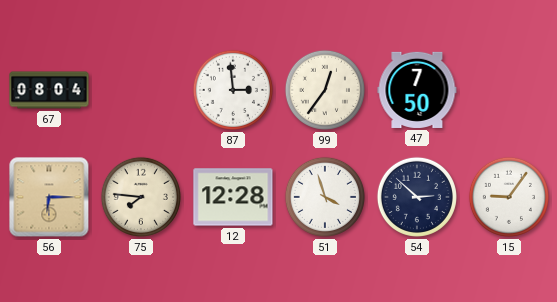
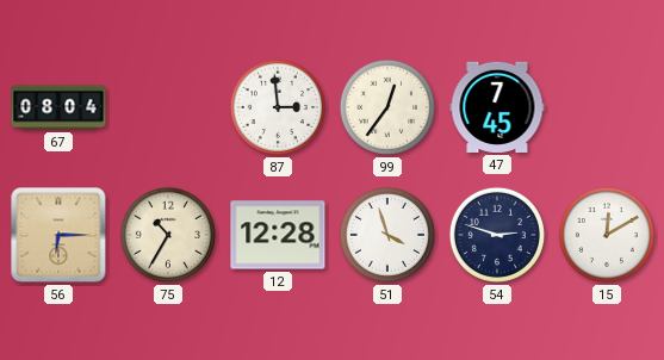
47: 7:50 -> 7:45
75: 7:46 -> 10:35
54: 2:52 -> 2:48
15: 9:06 -> 12:10
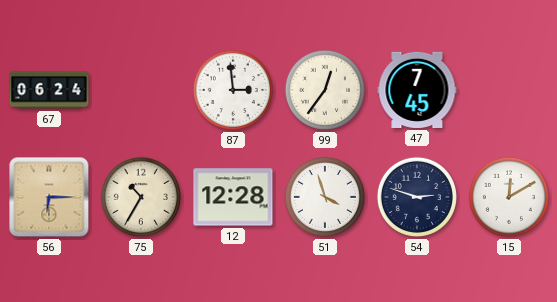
67: 08:04 -> 06:24
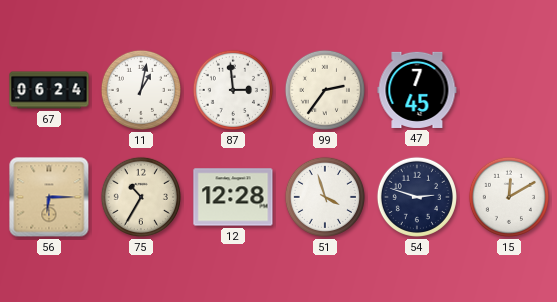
11: none -> 1:02
99: 12:36 -> 2:36
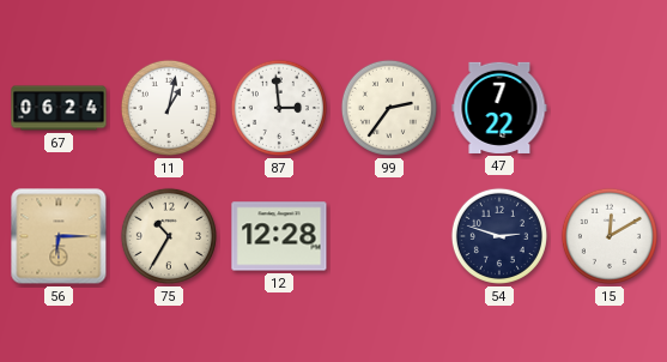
47: 7:45 -> 7:22
51: 3:57 -> none
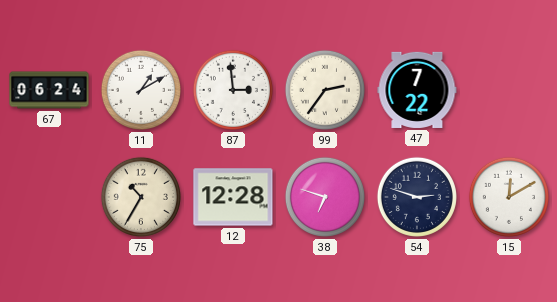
11: 1:02 -> 1:10
56: 6:15 -> none
38: none -> 6:48
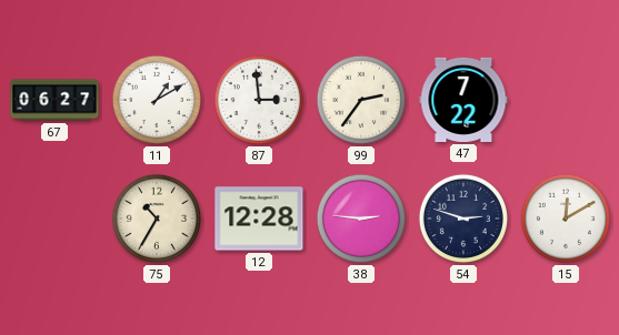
67: 06:24 -> 06:27
38: 6:48 -> 2:46
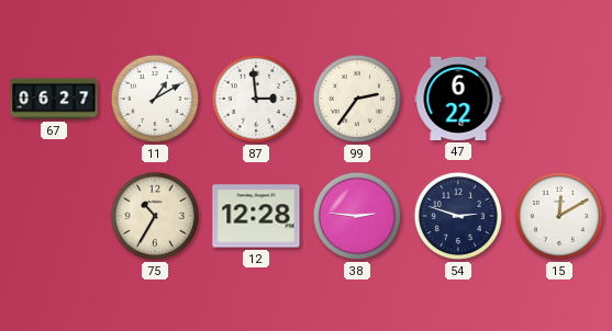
47: 7:22 -> 6:22
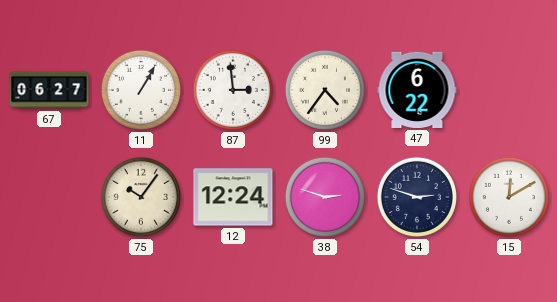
11: 1:10 -> 1:05
99: 2:36 -> 4:36
75: 10:35 -> 10:06
12: 12:28 -> 12:24
38: 2:46 -> 2:48
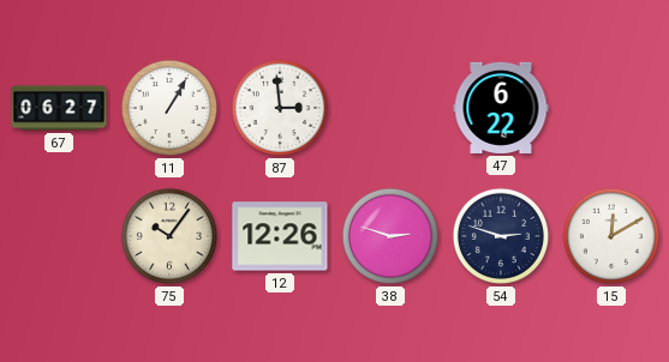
99: 4:36 -> none
12: 12:24 -> 12:26
